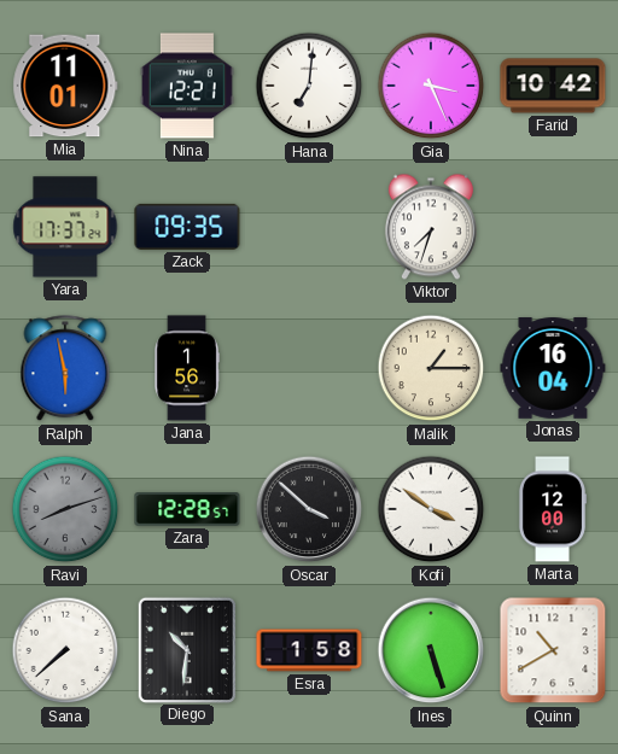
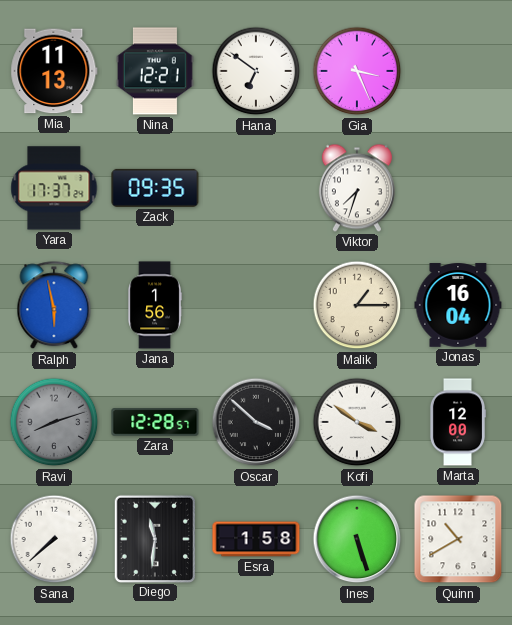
Mia: 11:01 -> 11:13
Hana: 7:01 -> 6:51
Farid: 10:42 -> none
Diego: 10:31 -> 11:31
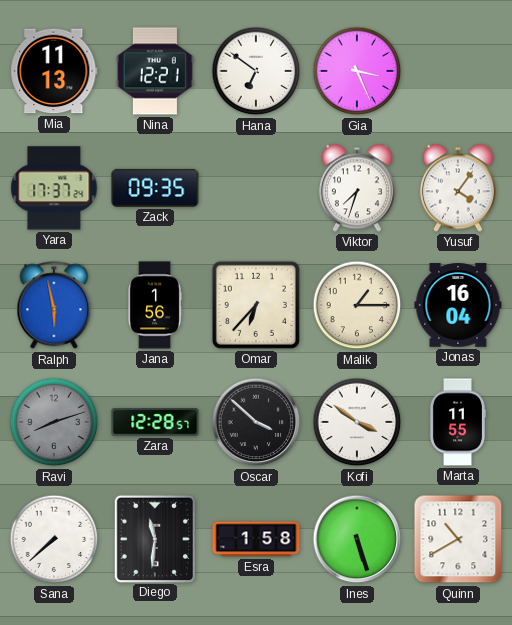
Yusuf: none -> 4:06
Omar: none -> 6:37
Marta: 12:00 -> 11:55
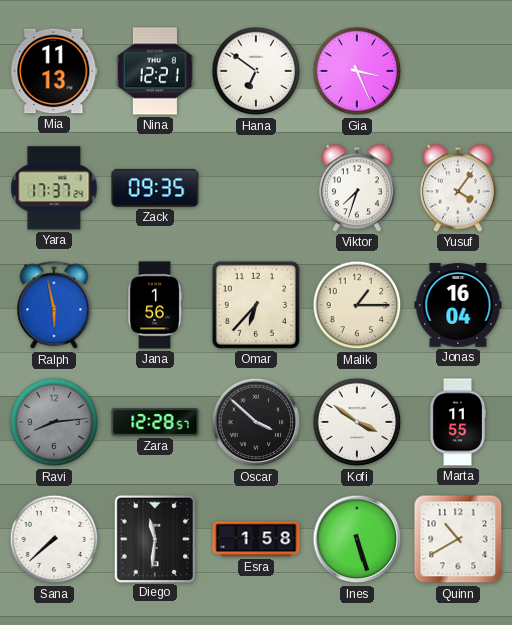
Ravi: 8:12 -> 8:14
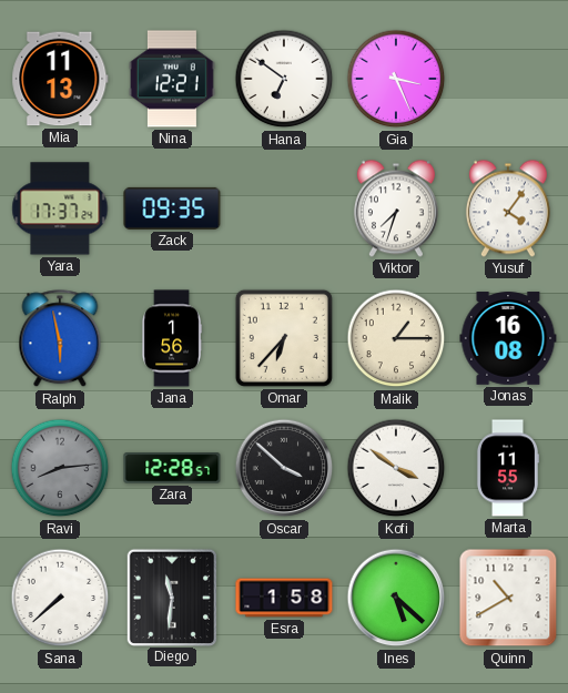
Jonas: 16:04 -> 16:08
Ines: 5:27 -> 5:22
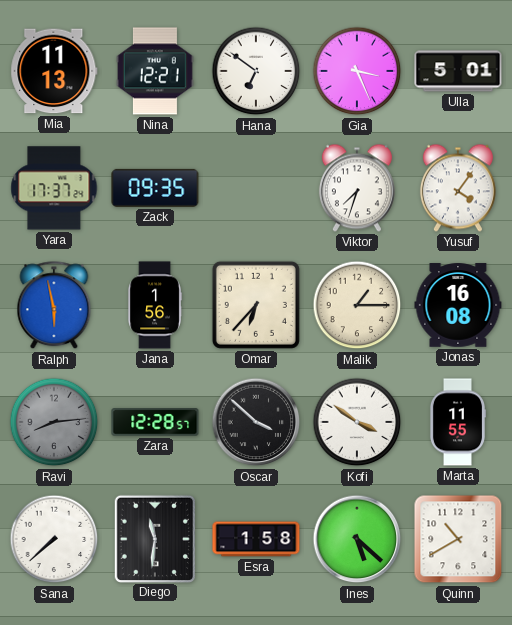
Ulla: none -> 5:01
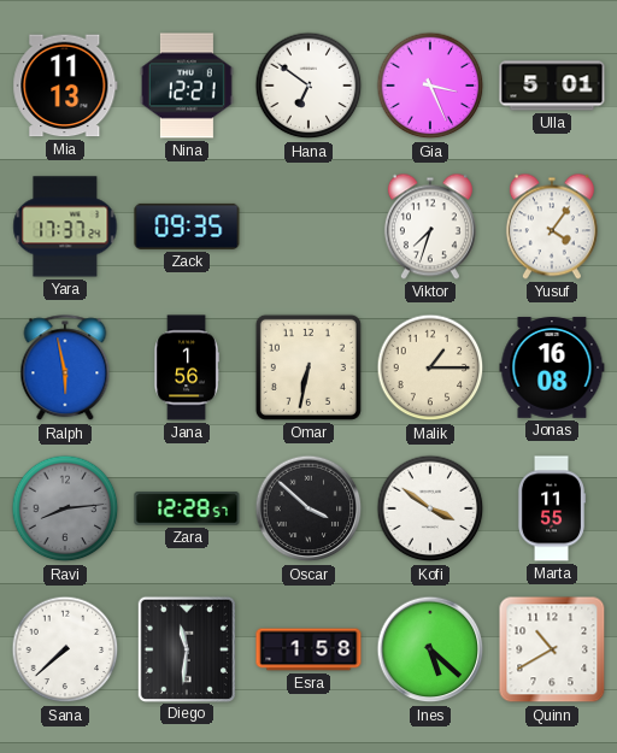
Omar: 6:37 -> 6:32
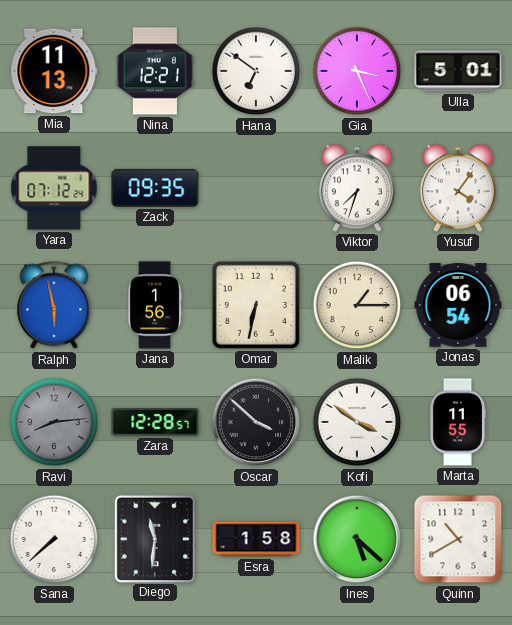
Yara: 17:37 -> 07:12
Jonas: 16:08 -> 06:54
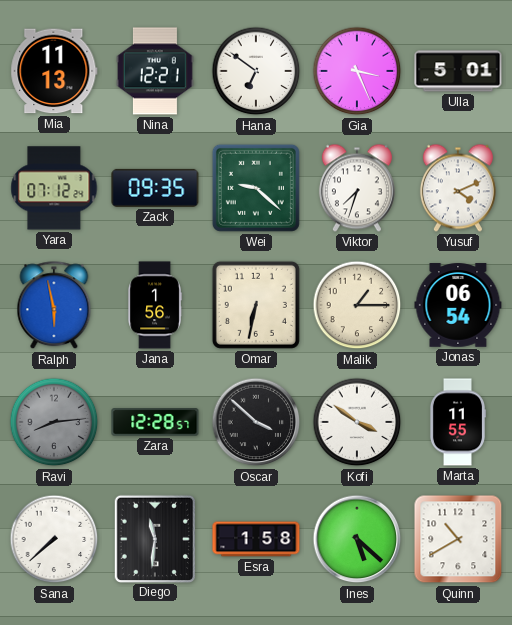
Wei: none -> 9:22
Yusuf: 4:06 -> 4:11
